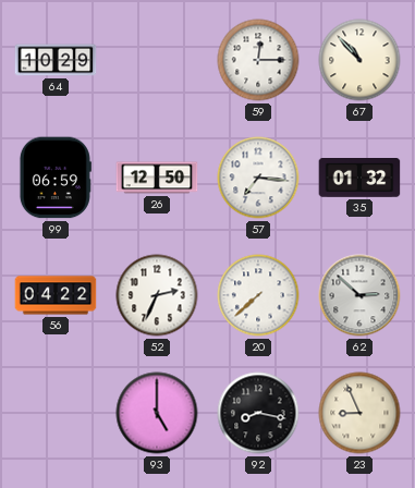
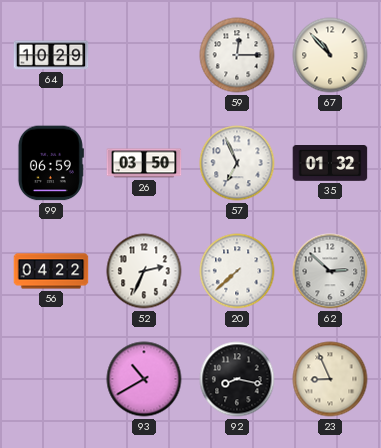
26: 12:50 -> 03:50
57: 7:16 -> 6:56
93: 5:00 -> 10:40
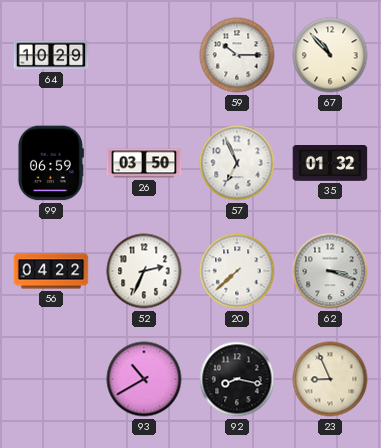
59: 12:15 -> 10:15
62: 2:52 -> 3:18
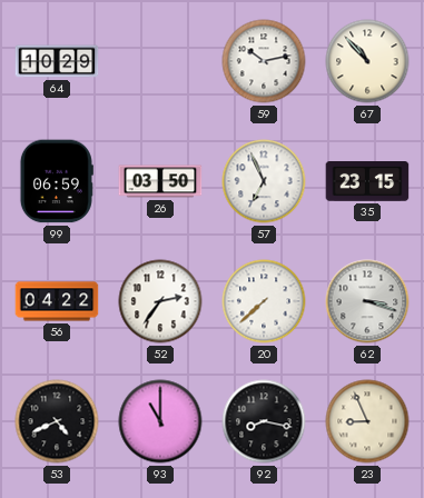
59: 10:15 -> 10:13
35: 01:32 -> 23:15
52: 2:34 -> 2:36
53: none -> 4:41
93: 10:40 -> 11:00
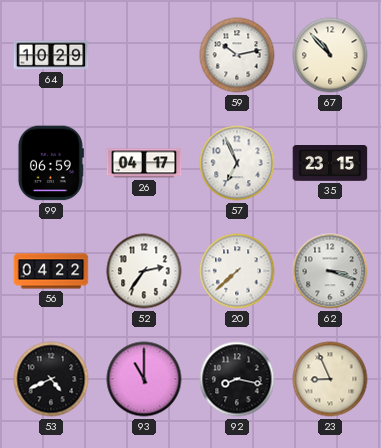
26: 03:50 -> 04:17
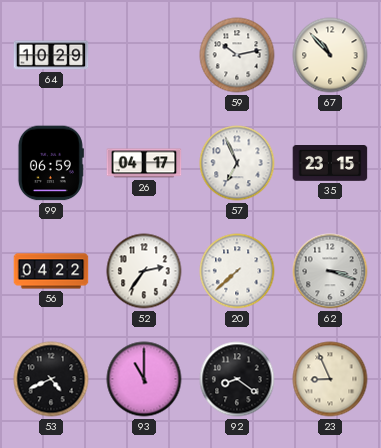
92: 8:17 -> 8:21
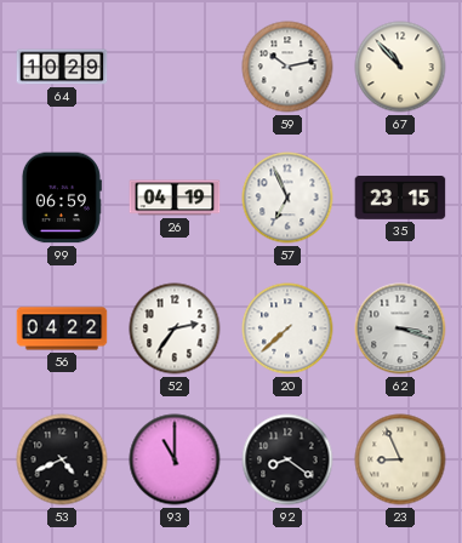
26: 04:17 -> 04:19
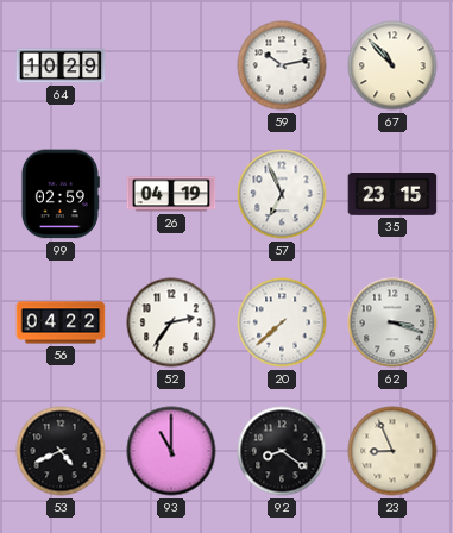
99: 06:59 -> 02:59
